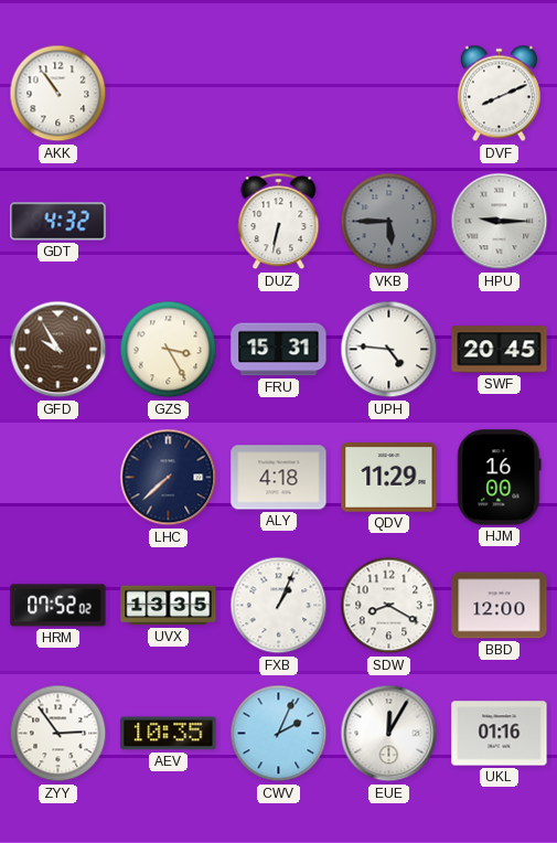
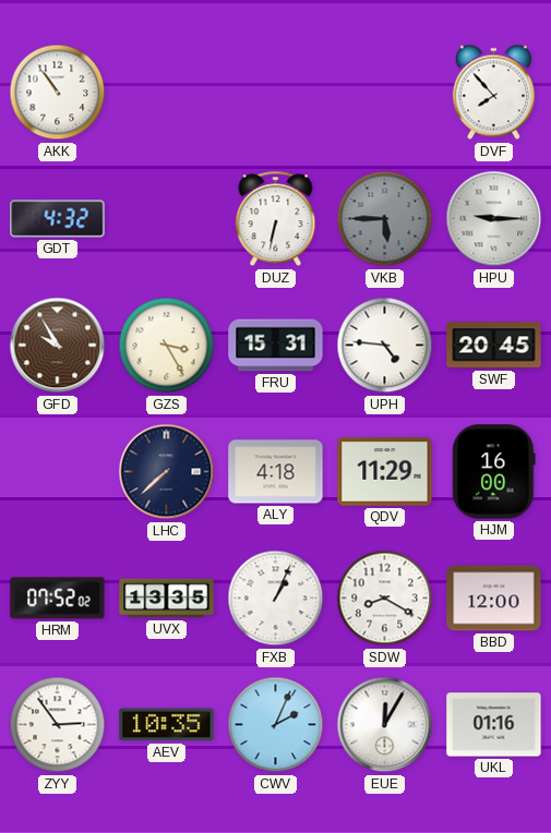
DVF: 8:11 -> 7:53
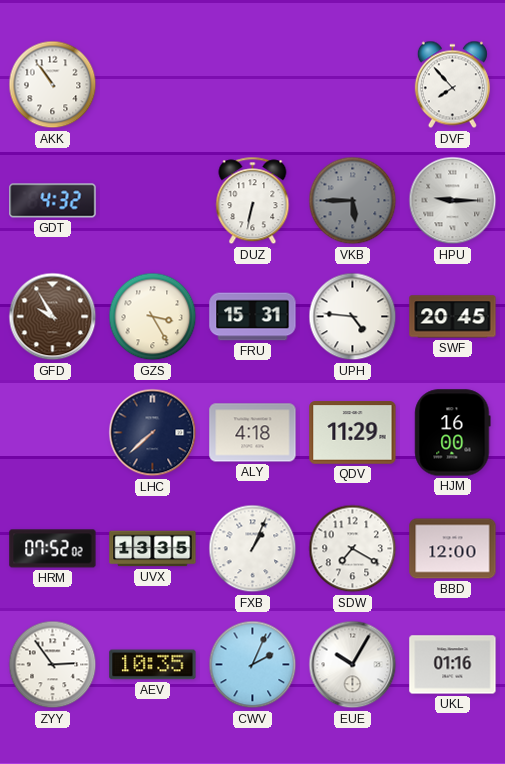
SDW: 8:20 -> 7:20
EUE: 12:05 -> 10:05
